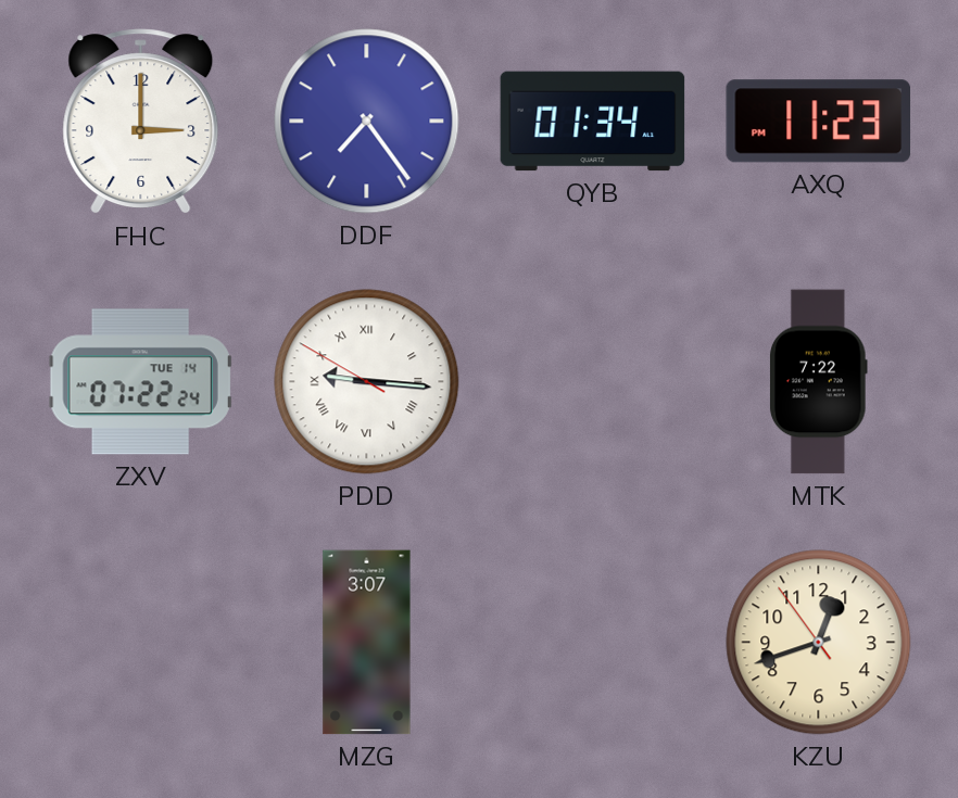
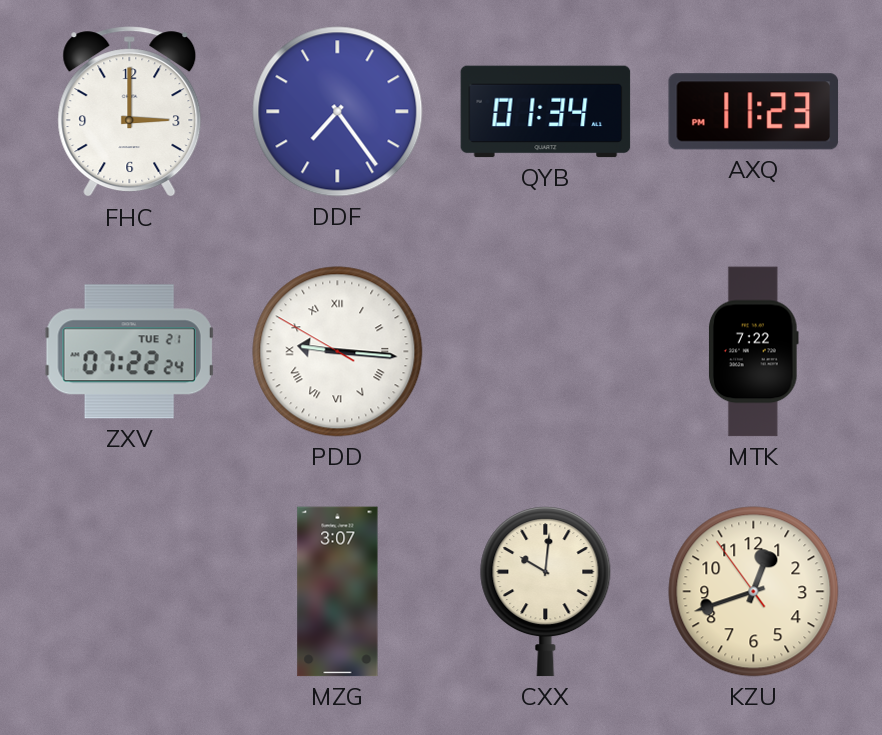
ZXV date: TUE 14 -> TUE 21
CXX: none -> 10:01
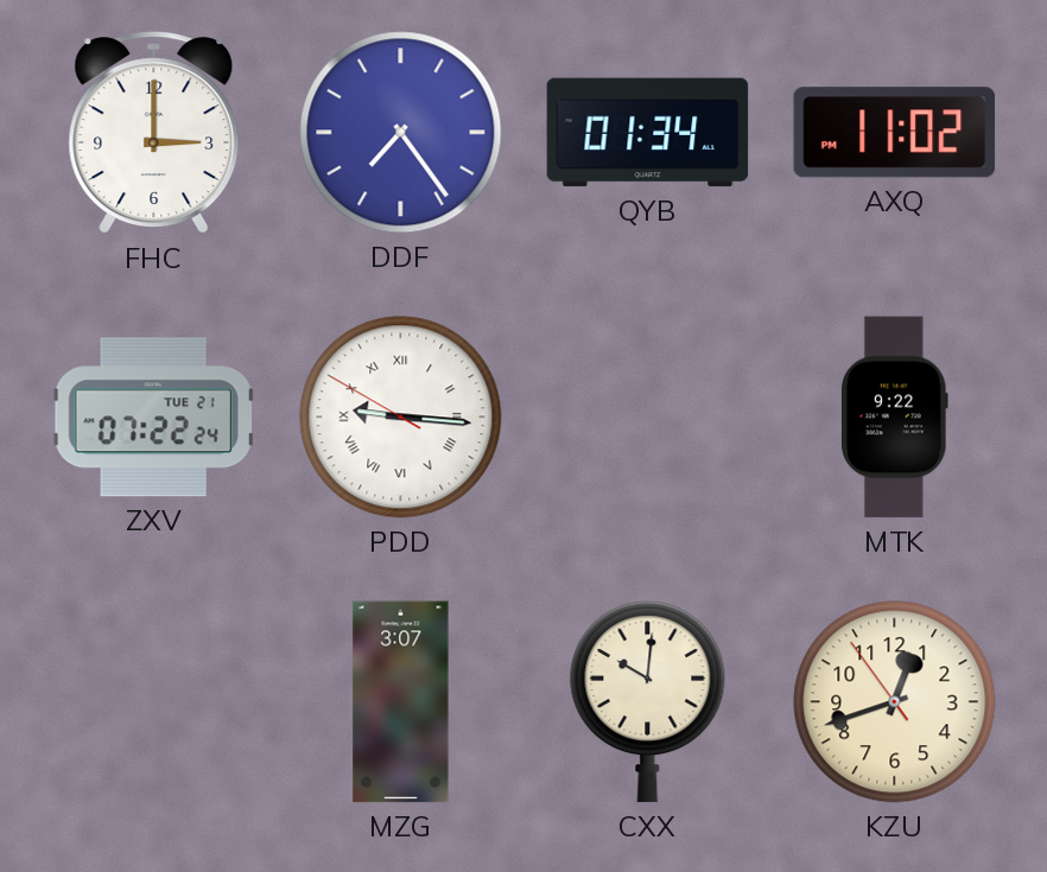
AXQ: 11:23 -> 11:02
MTK: 7:22 -> 9:22
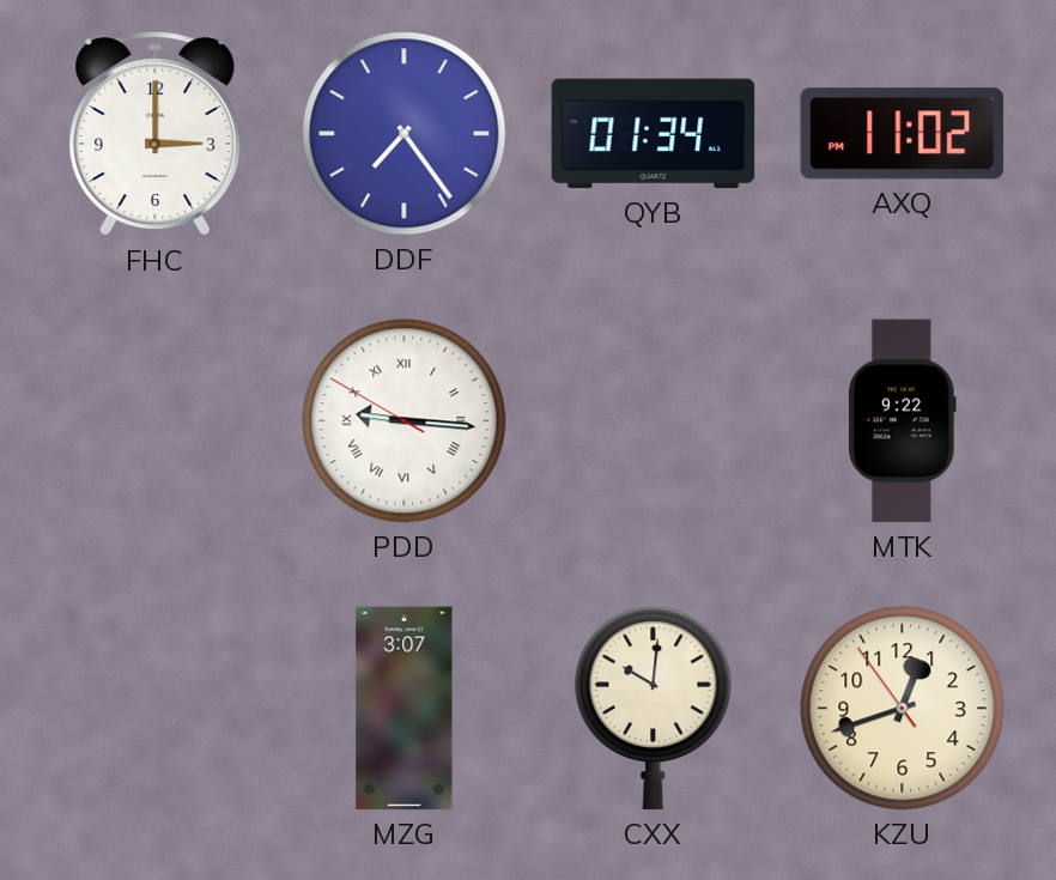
ZXV: 07:22 -> none
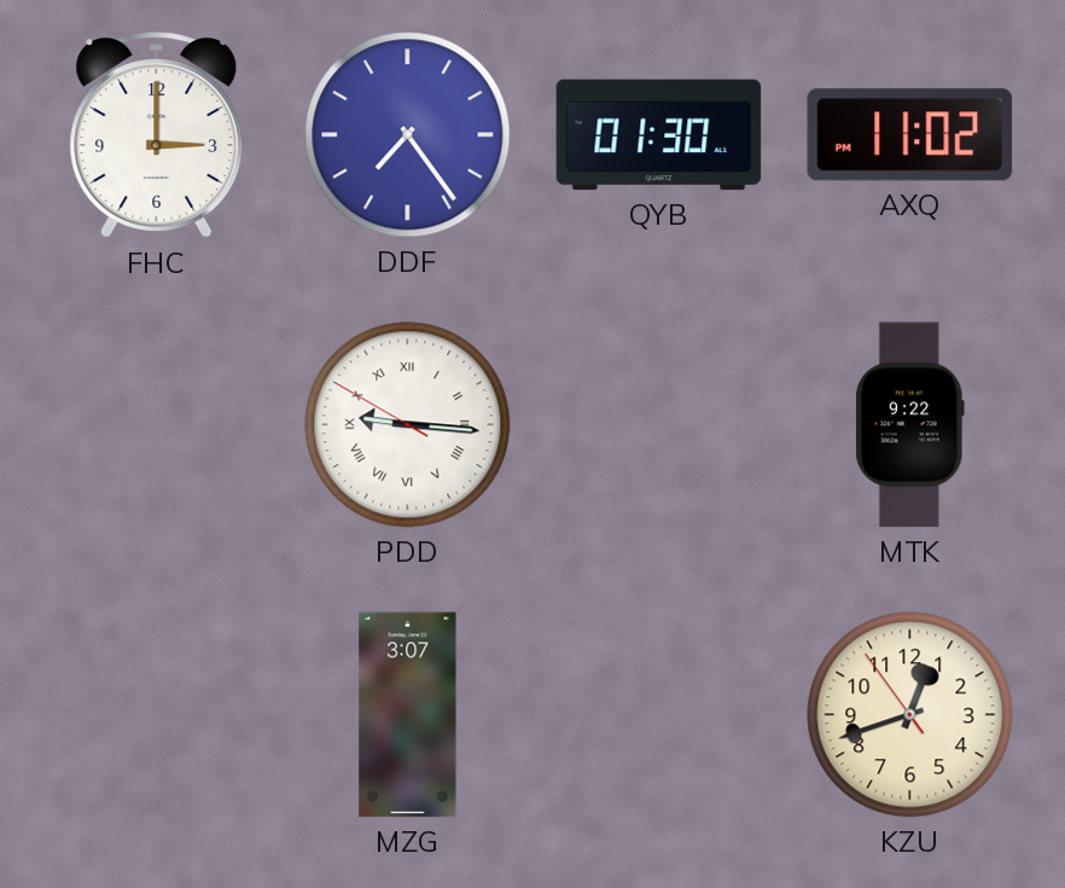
QYB: 01:34 -> 01:30
CXX: 10:01 -> none
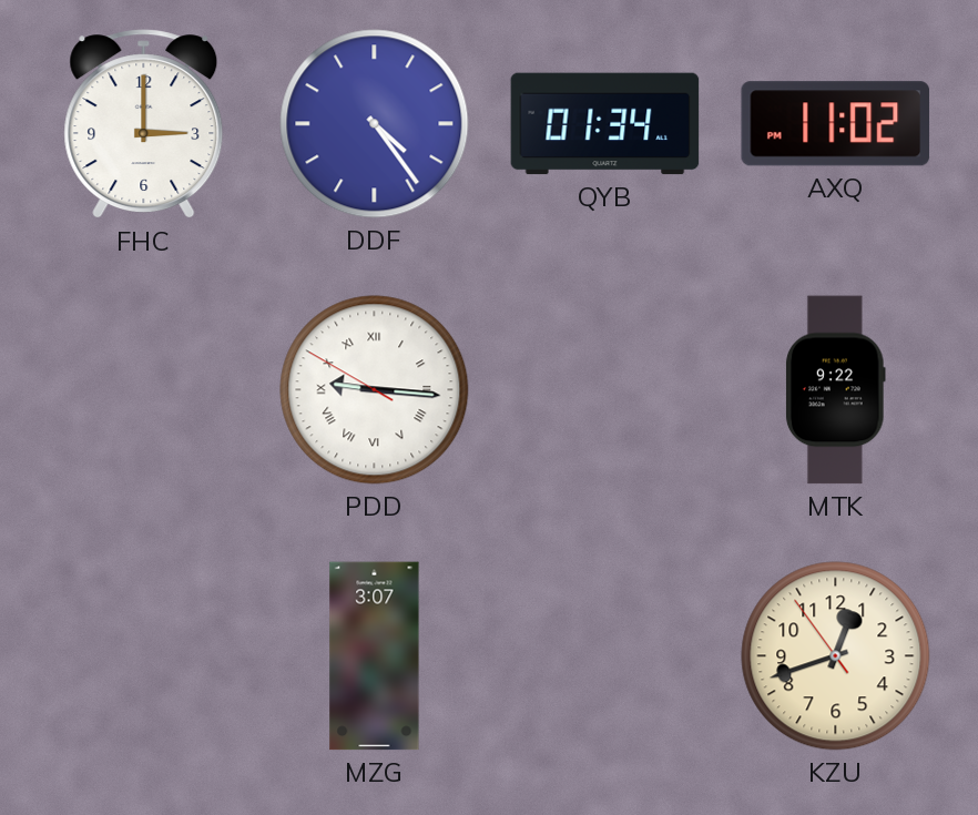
DDF: 7:24 -> 4:24
QYB: 01:30 -> 01:34
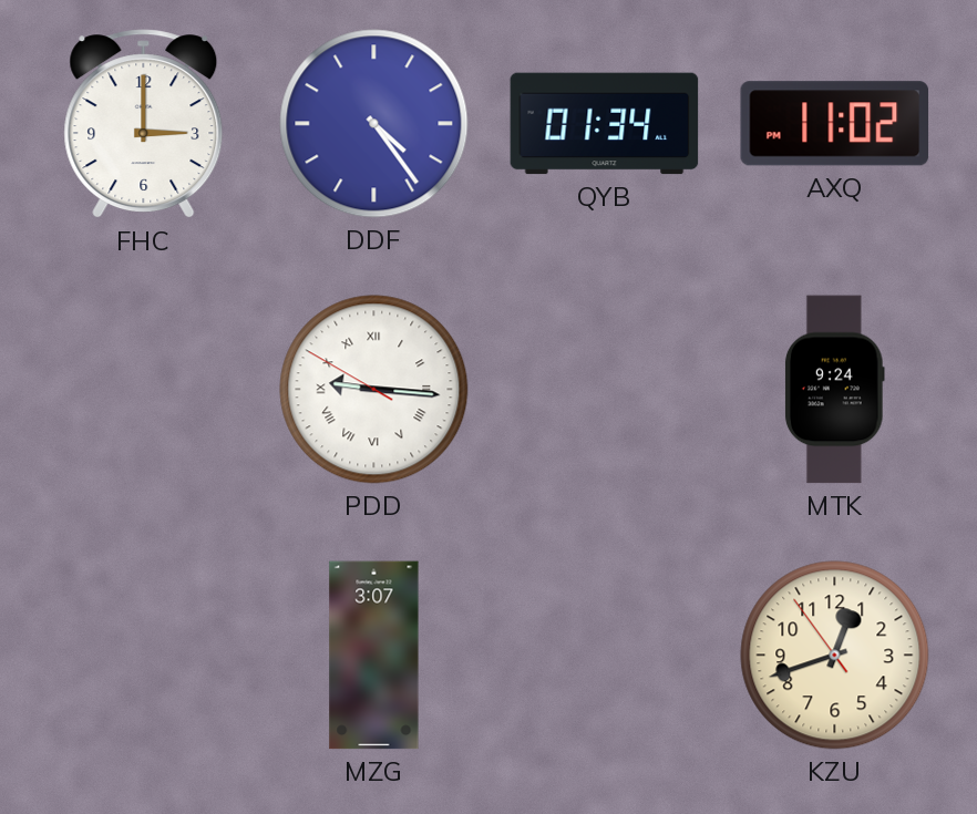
MTK: 9:22 -> 9:24
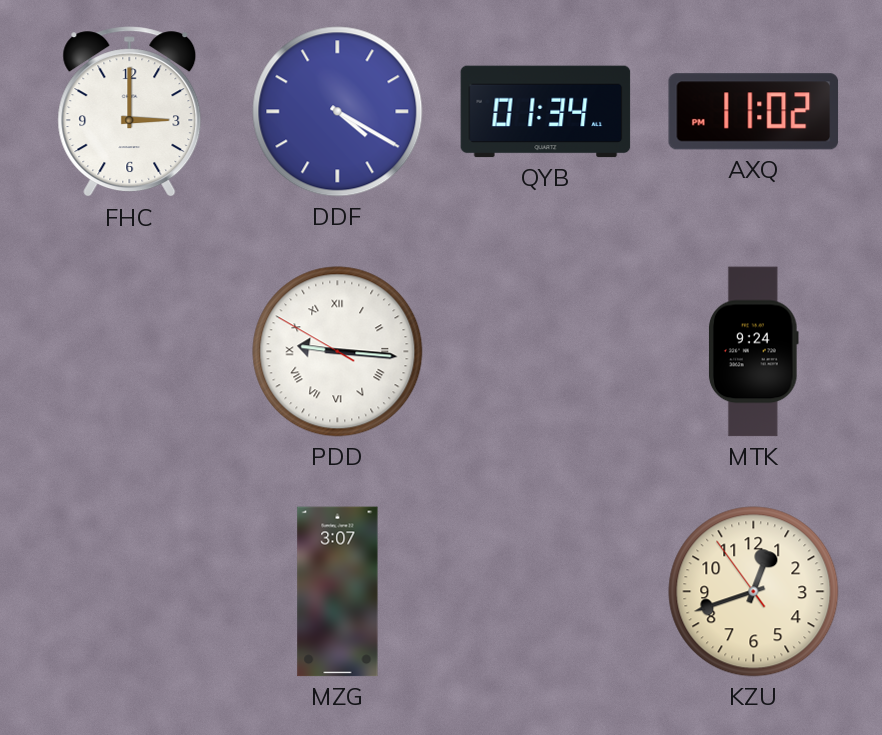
DDF: 4:24 -> 4:20
